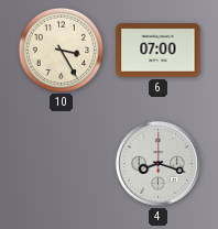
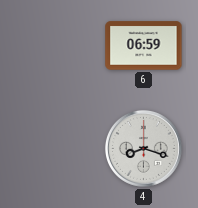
10: 3:25 -> none
6: 07:00 -> 06:59
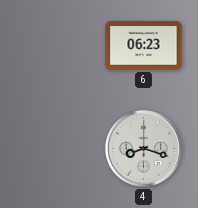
6: 06:59 -> 06:23
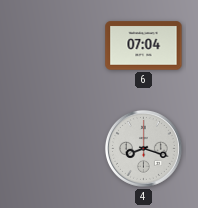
6: 06:23 -> 07:04
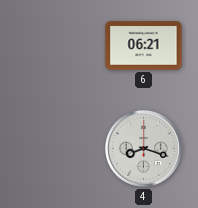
6: 07:04 -> 06:21
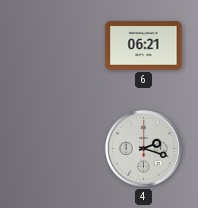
4: 8:18 -> 2:18
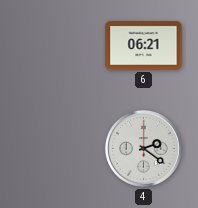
4: 2:18 -> 2:21
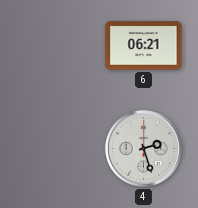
4: 2:21 -> 2:27
